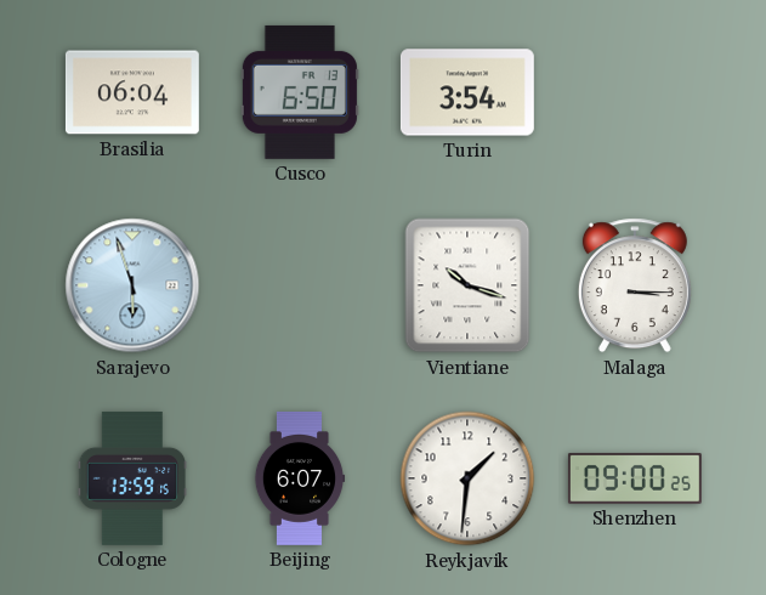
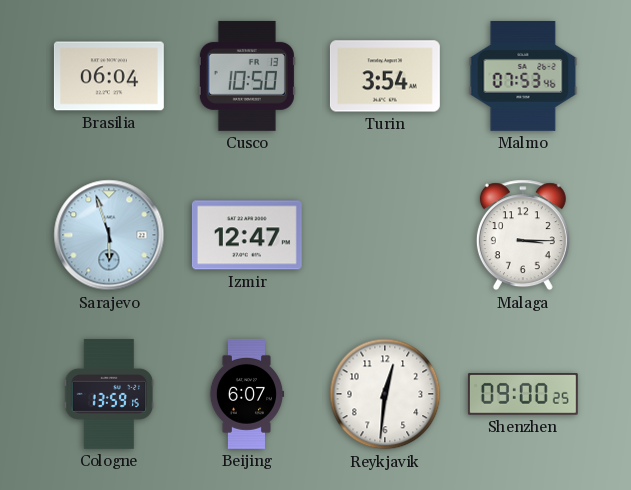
Cusco: 6:50 -> 10:50
Malmo: none -> 07:53
Izmir: none -> 12:47
Vientiane: 10:18 -> none
Reykjavik: 1:31 -> 12:31
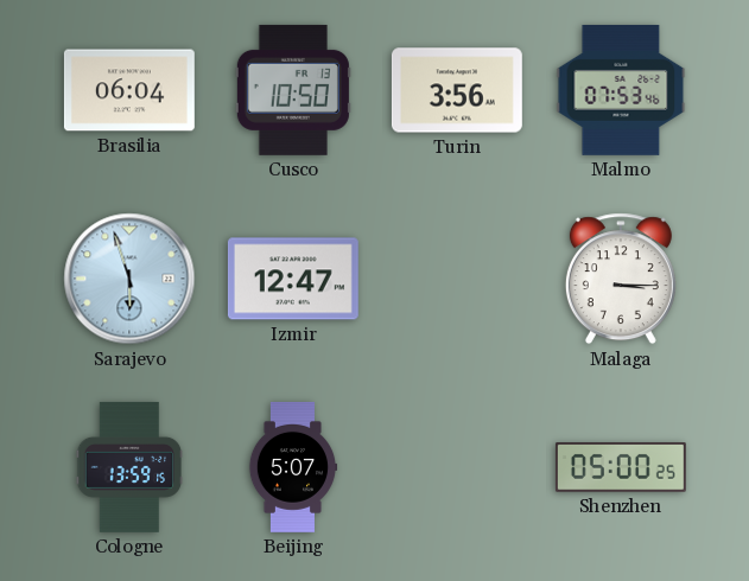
Turin: 3:54 -> 3:56
Beijing: 6:07 -> 5:07
Reykjavik: 12:31 -> none
Shenzhen: 09:00 -> 05:00
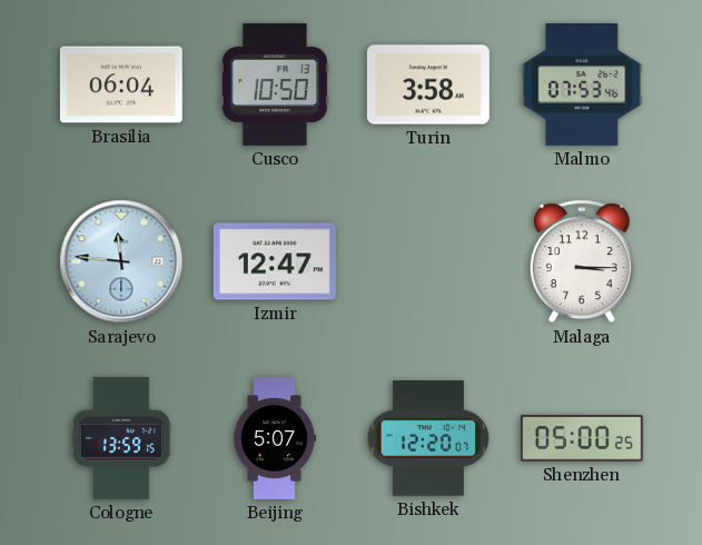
Turin: 3:56 -> 3:58
Sarajevo: 5:57 -> 11:46
Bishkek: none -> 12:20
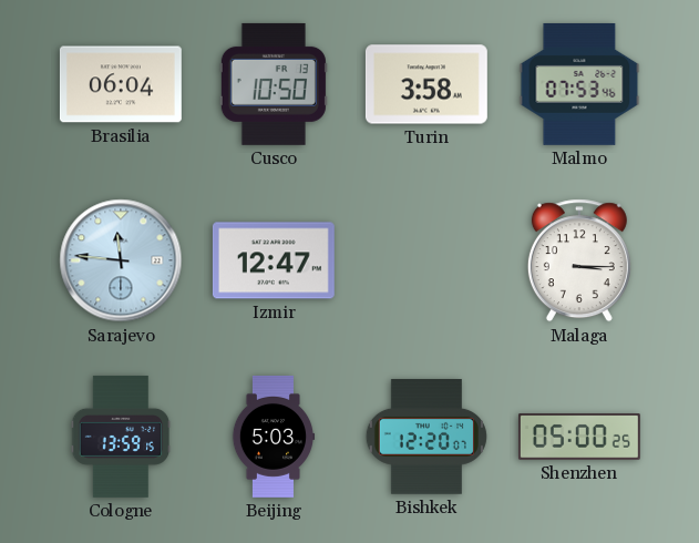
Beijing: 5:07 -> 5:03
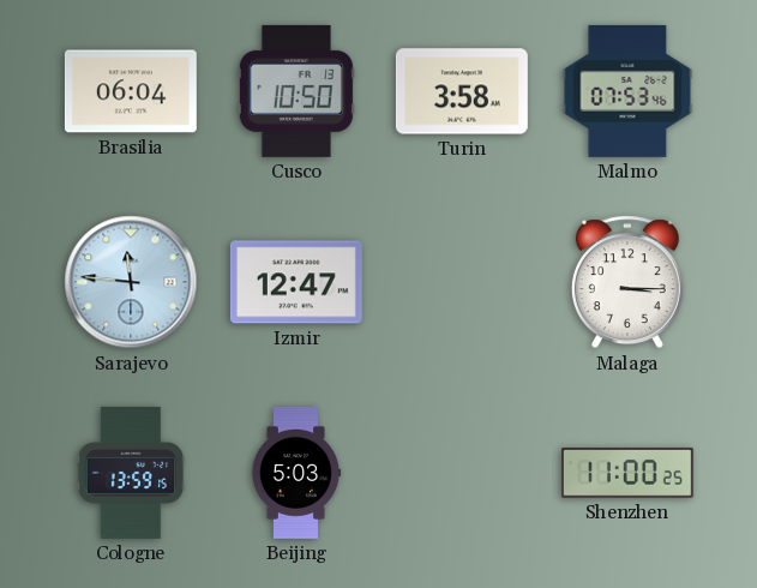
Bishkek: 12:20 -> none
Shenzhen: 05:00 -> 11:00
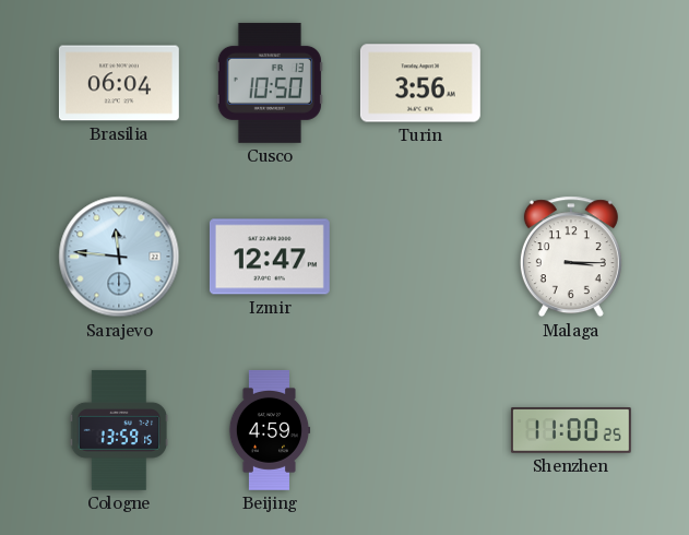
Turin: 3:58 -> 3:56
Malmo: 07:53 -> none
Beijing: 5:03 -> 4:59
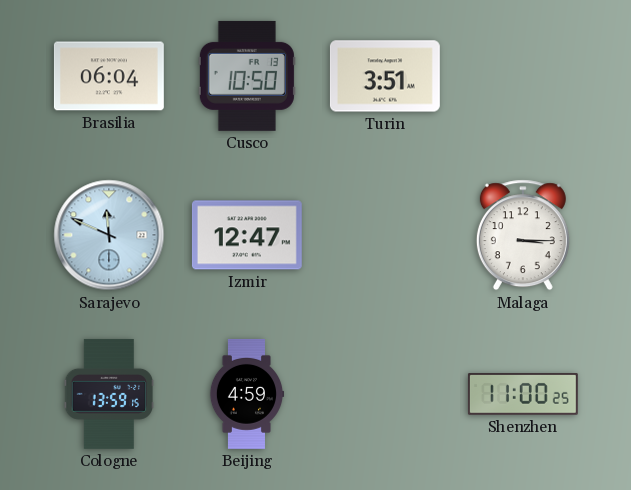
Turin: 3:56 -> 3:51
Sarajevo: 11:46 -> 11:49
